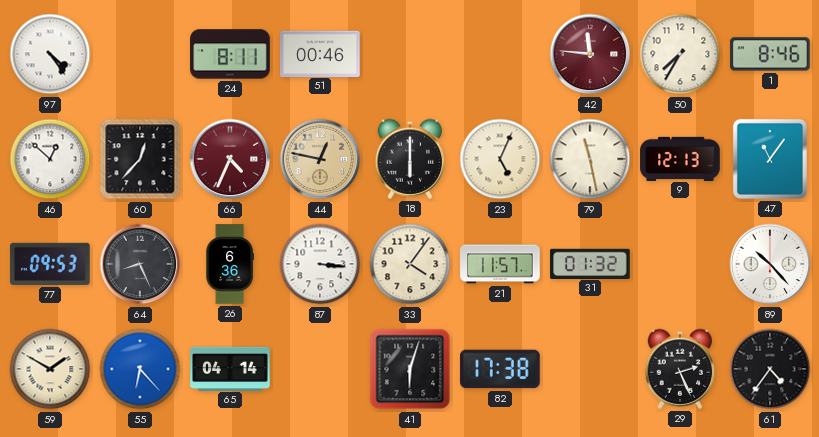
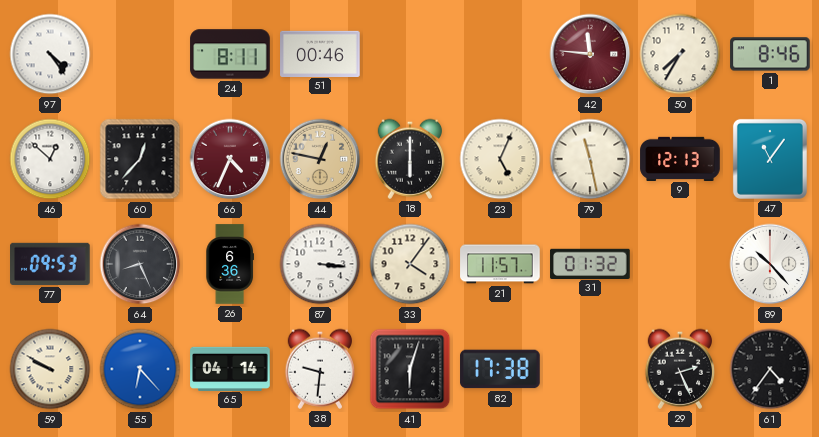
59: 1:50 -> 9:50
38: none -> 9:31
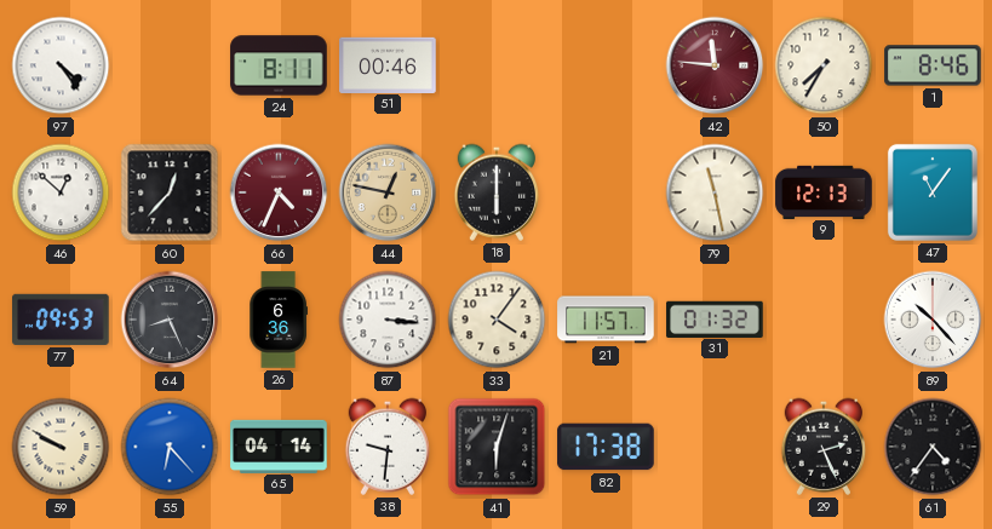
23: 5:04 -> none
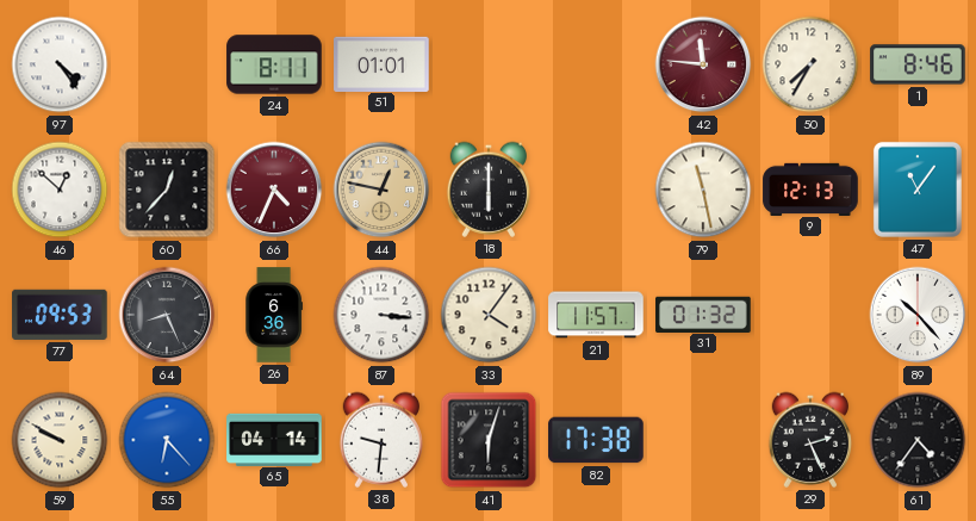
51: 00:46 -> 01:01
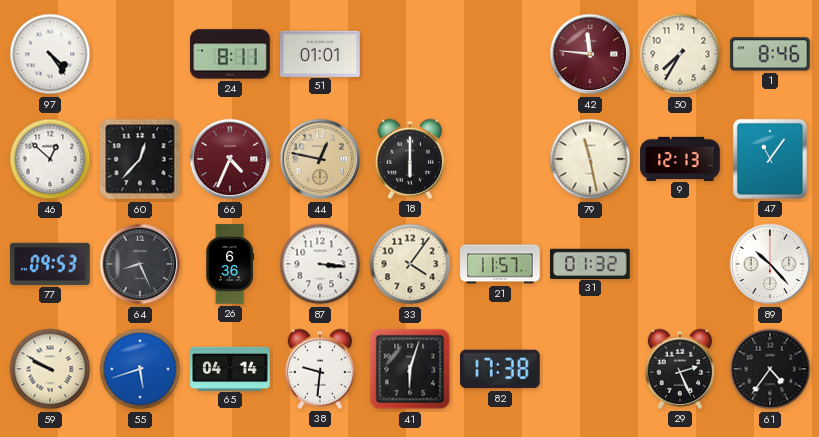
55: 6:23 -> 5:42
